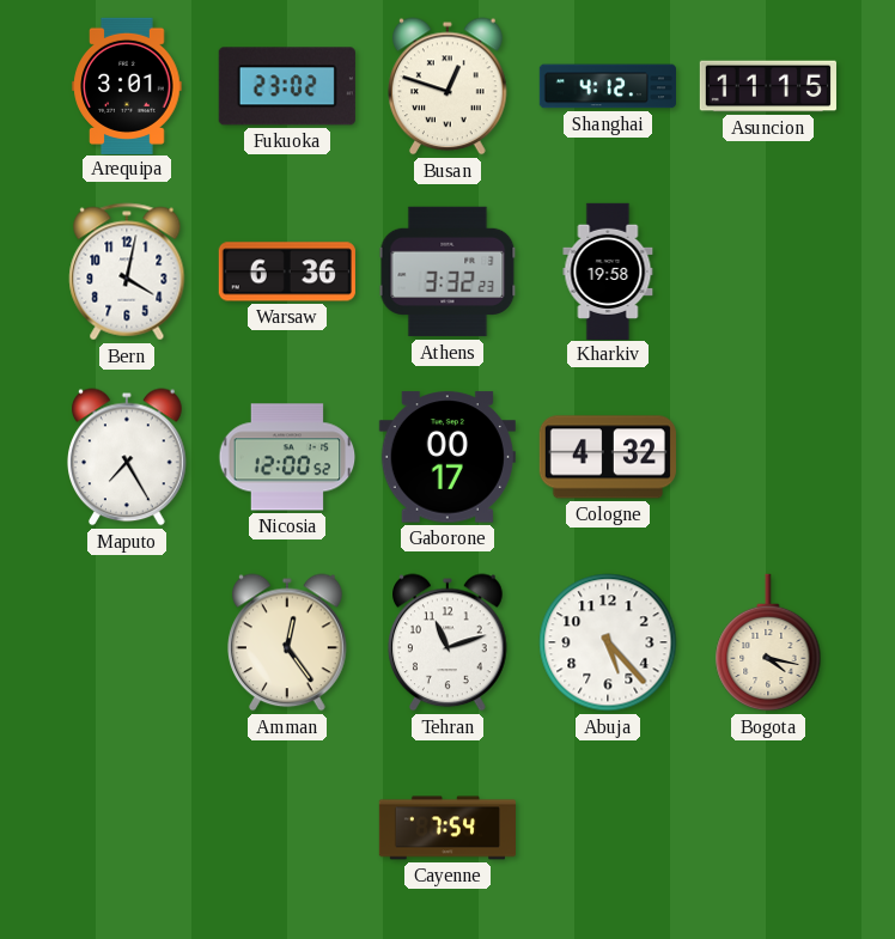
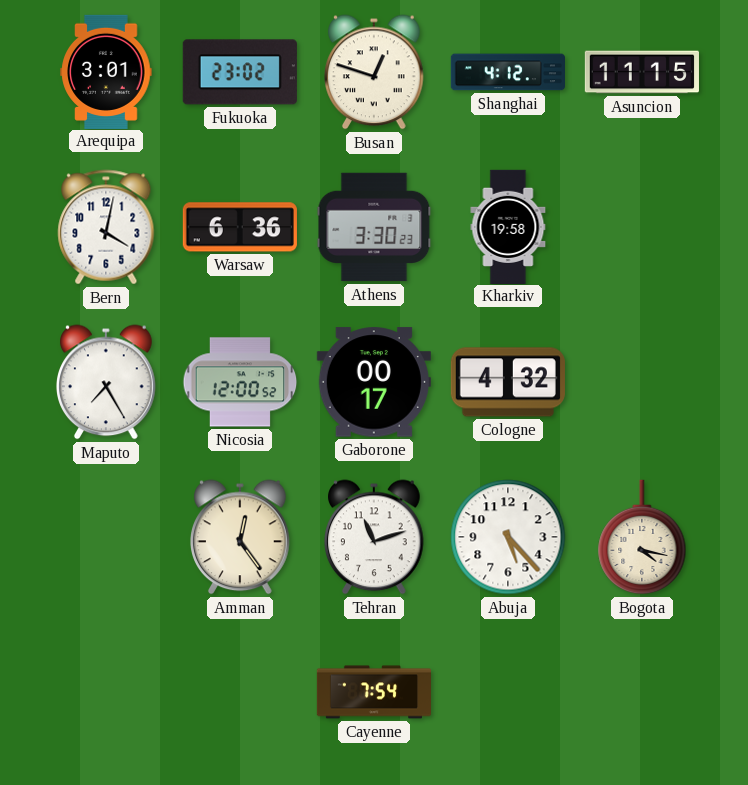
Athens: 3:32 -> 3:30
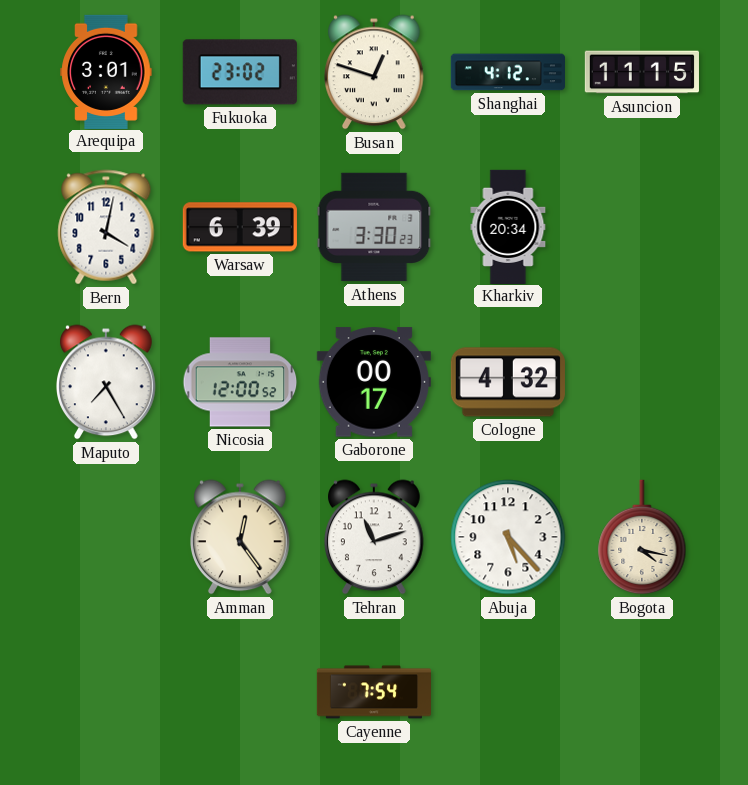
Warsaw: 6:36 -> 6:39
Kharkiv: 19:58 -> 20:34
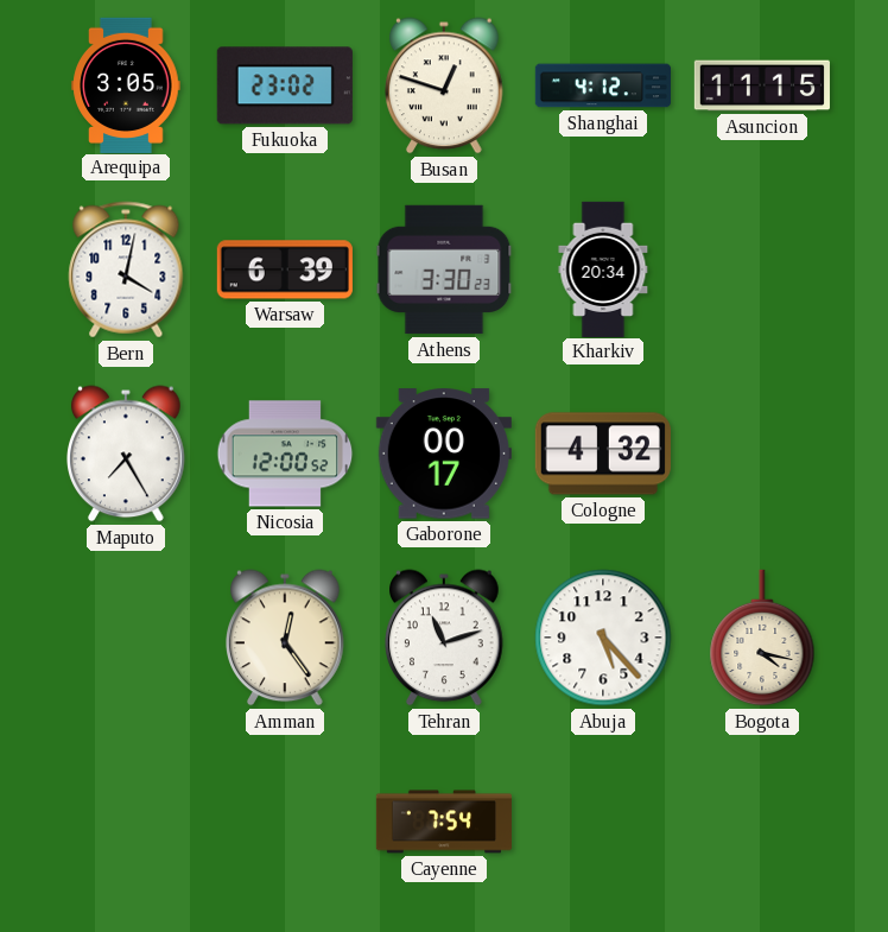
Arequipa: 3:01 -> 3:05
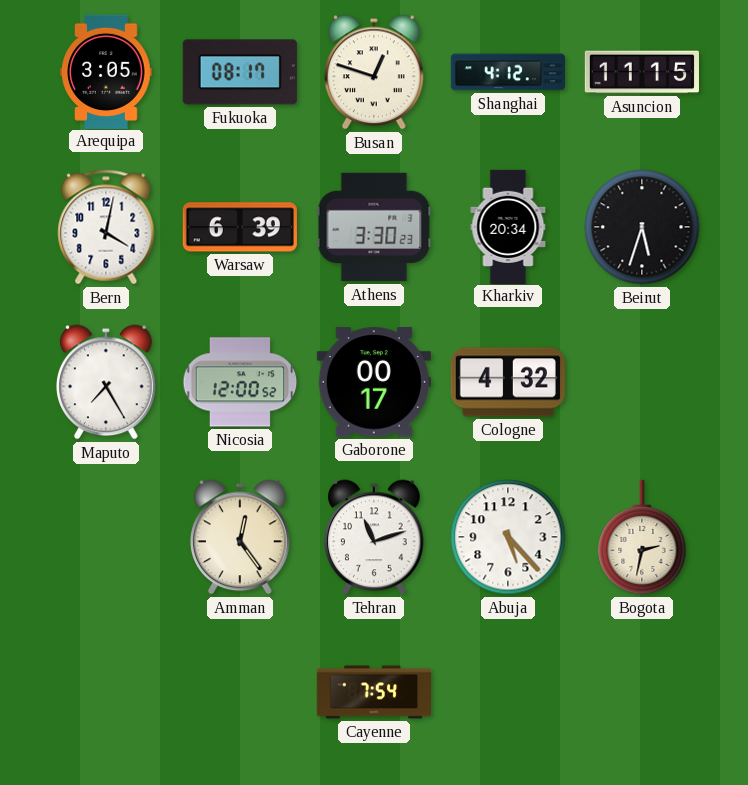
Fukuoka: 23:02 -> 08:17
Beirut: none -> 5:33
Bogota: 4:17 -> 2:32
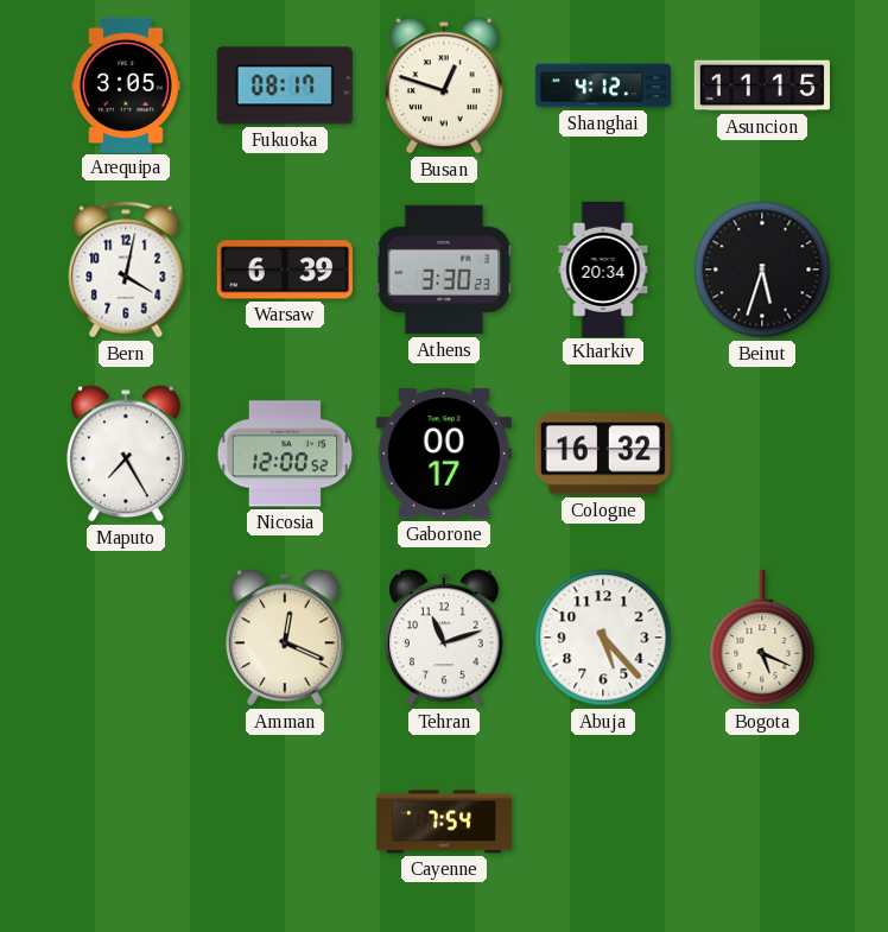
Cologne: 4:32 -> 16:32
Amman: 12:24 -> 12:19
Bogota: 2:32 -> 5:19
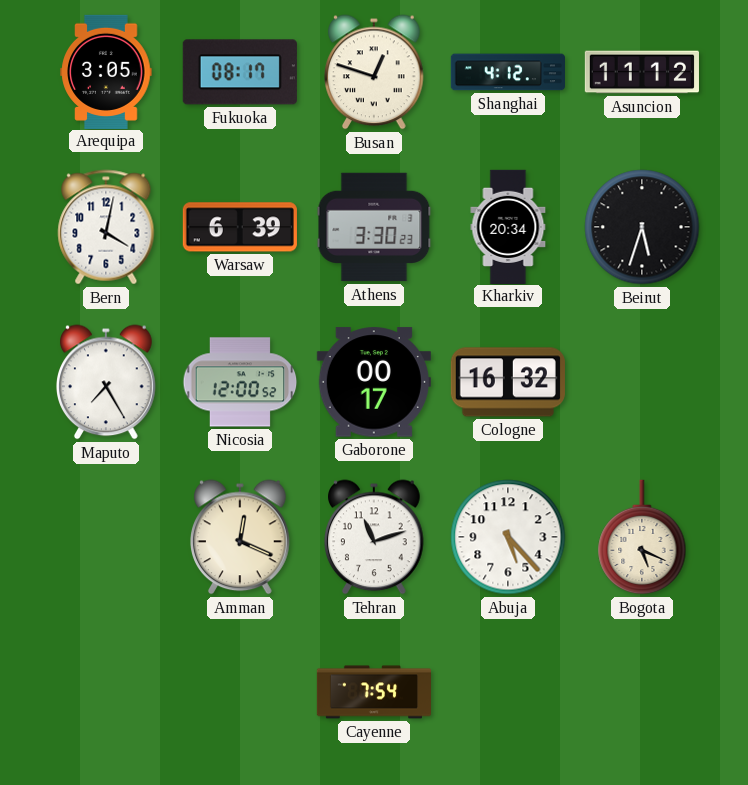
Asuncion: 11:15 -> 11:12
